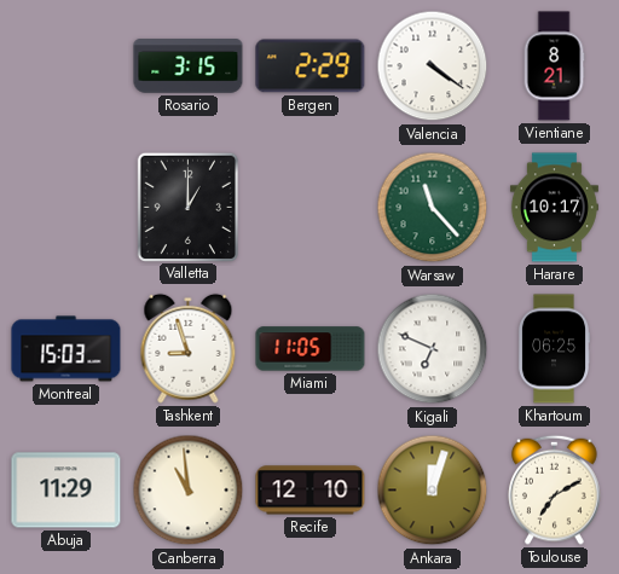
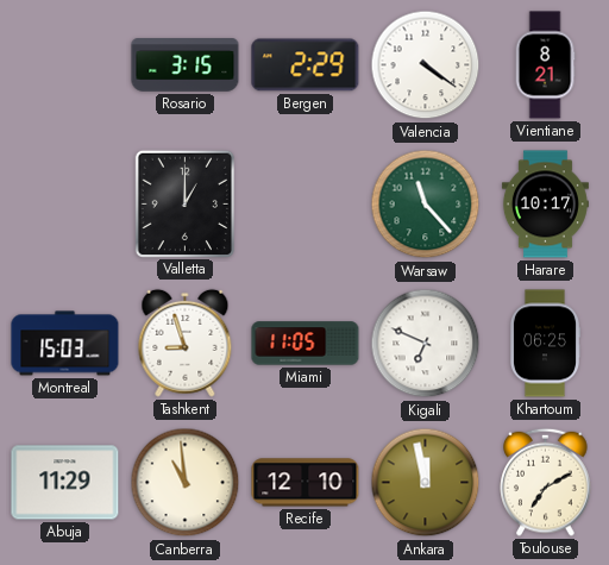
Ankara: 12:03 -> 11:58
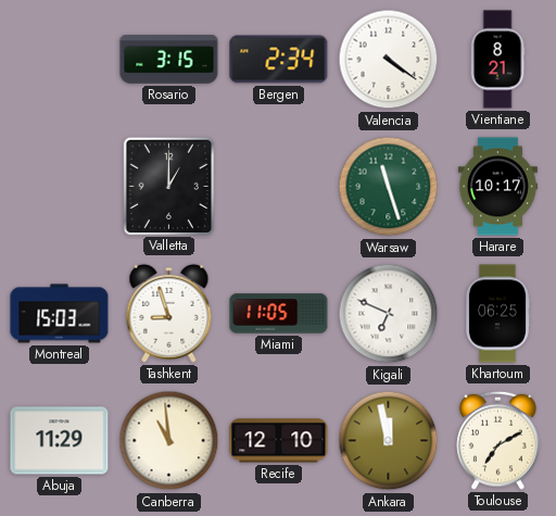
Bergen: 2:29 -> 2:34
Warsaw: 11:23 -> 11:27
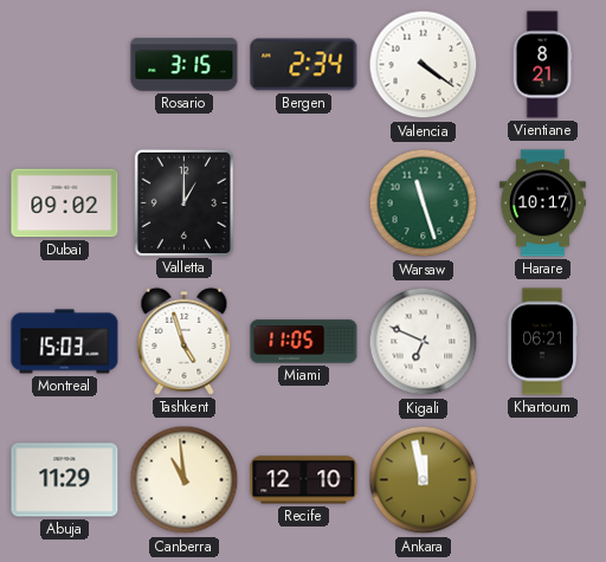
Dubai: none -> 09:02
Tashkent: 8:57 -> 4:57
Khartoum: 06:25 -> 06:21
Toulouse: 7:10 -> none
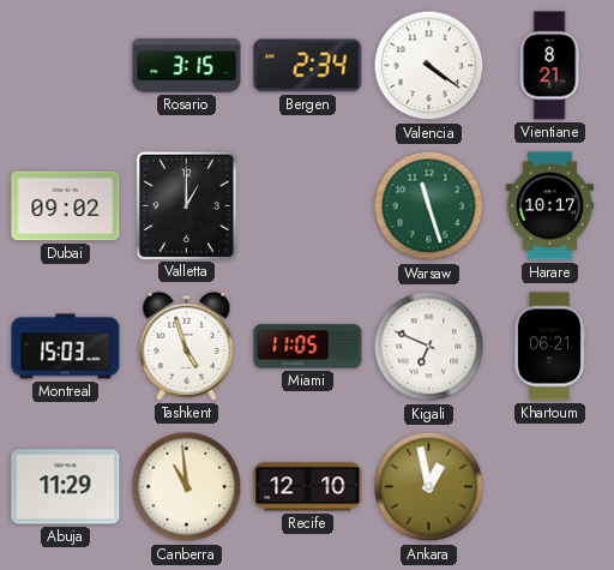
Ankara: 11:58 -> 12:58
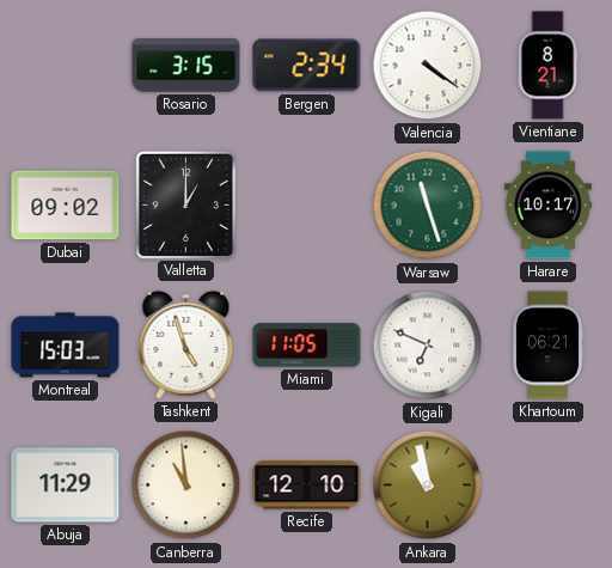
Ankara: 12:58 -> 10:58
